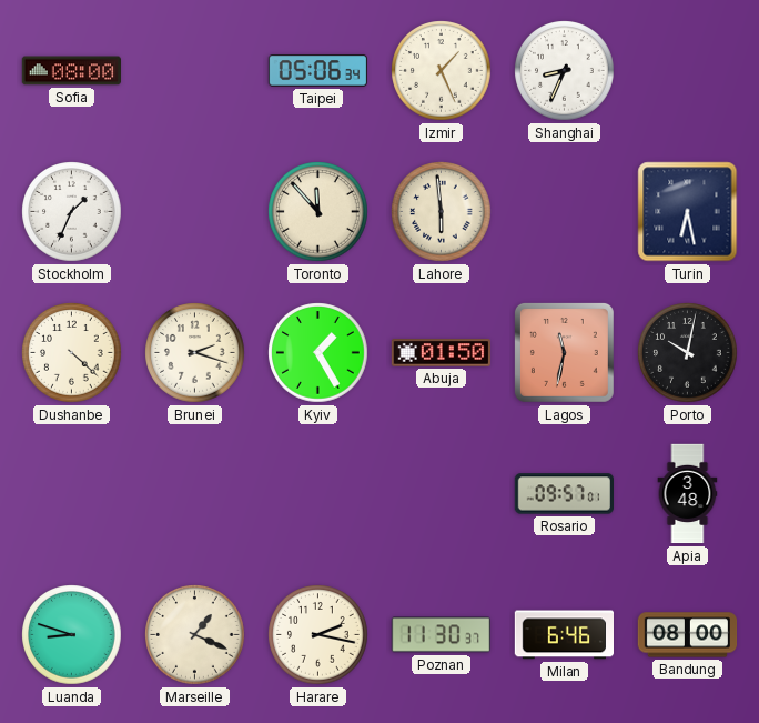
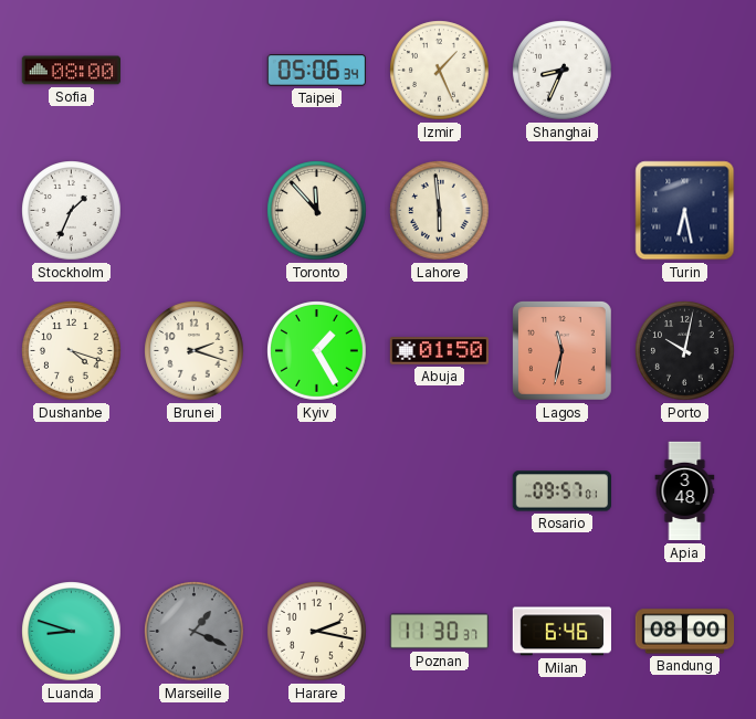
Dushanbe: 4:22 -> 4:18
Marseille dial: cream -> grey
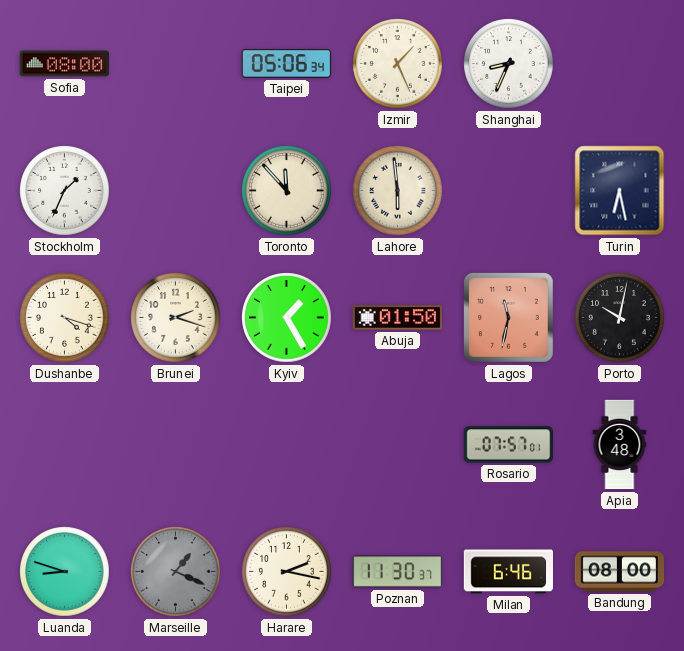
Rosario: 09:57 -> 07:57
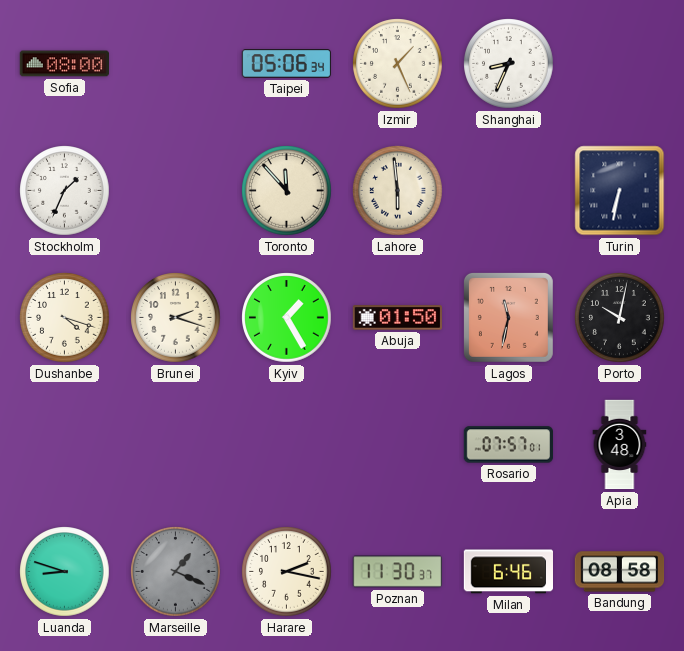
Turin: 6:28 -> 6:32
Bandung: 08:00 -> 08:58
